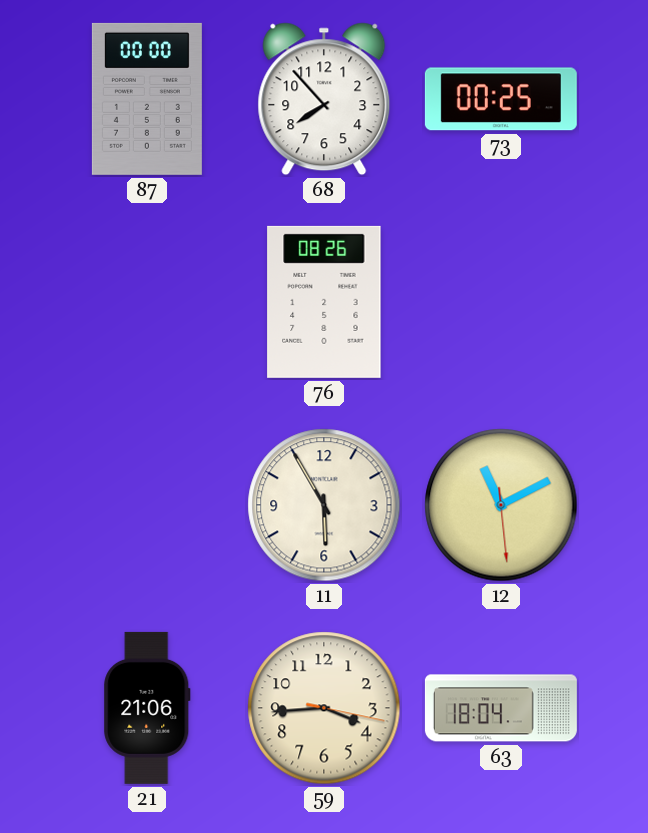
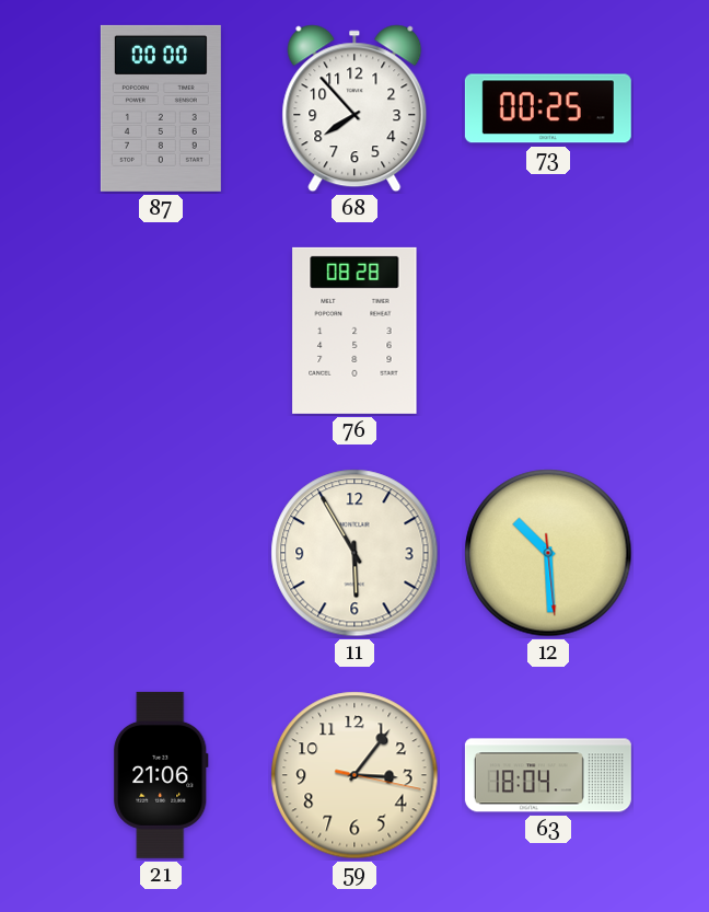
76: 08:26 -> 08:28
12: 11:10 -> 10:29
59: 3:44 -> 3:06
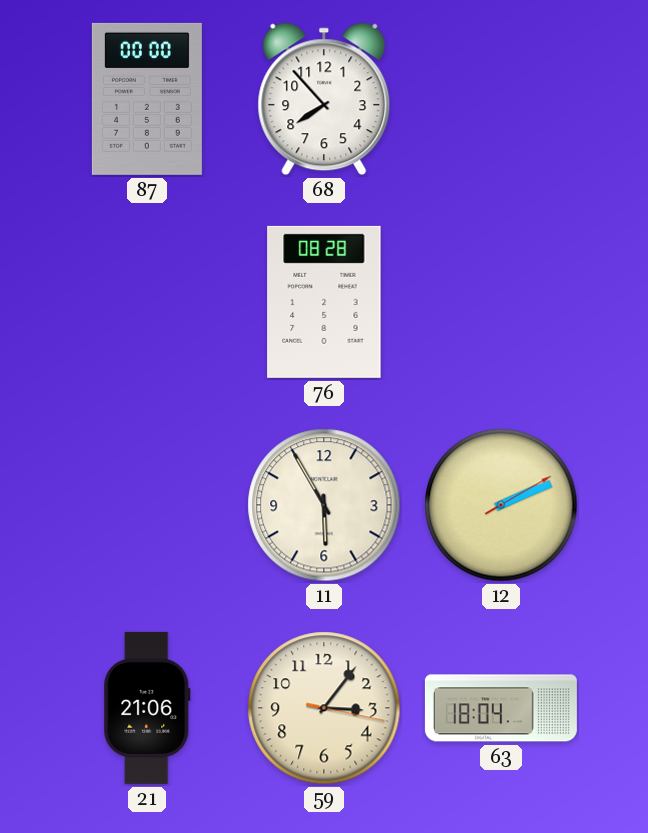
73: 00:25 -> none
12: 10:29 -> 2:11
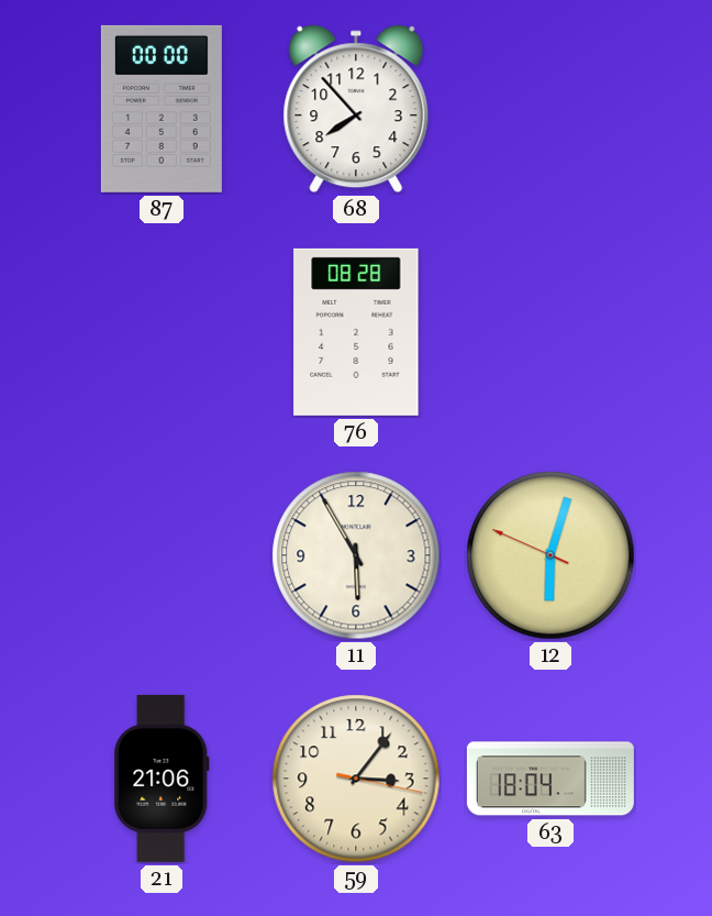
12: 2:11 -> 6:02
